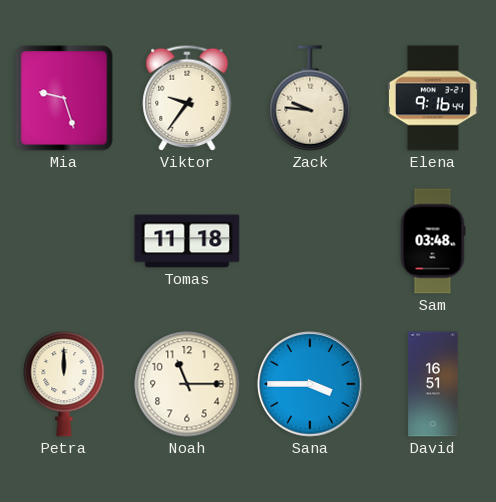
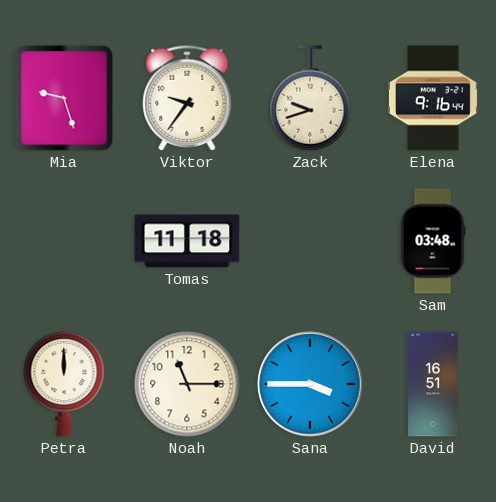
Zack: 9:46 -> 9:42
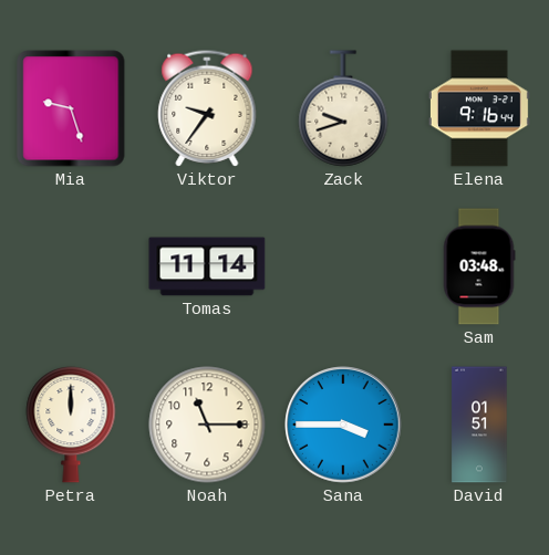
Tomas: 11:18 -> 11:14
David: 16:51 -> 01:51
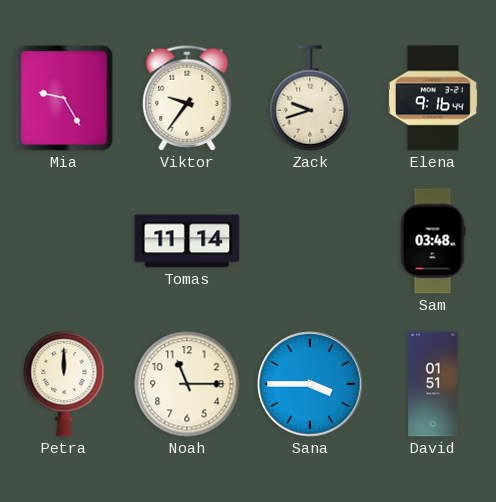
Mia: 9:27 -> 9:25
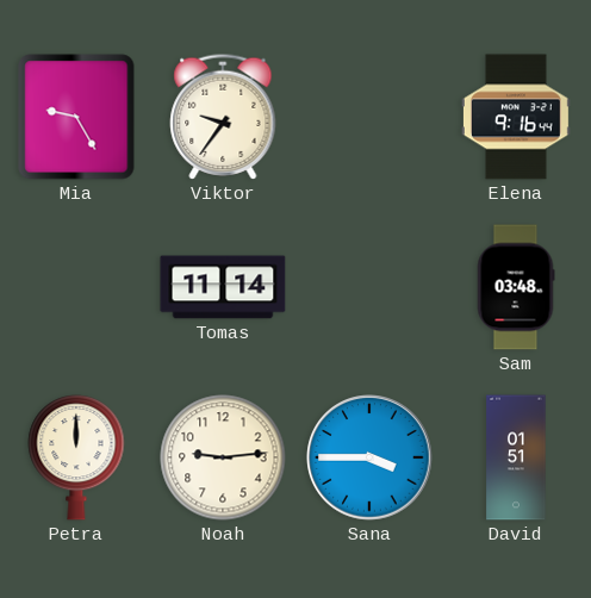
Zack: 9:42 -> none
Noah: 11:15 -> 9:14
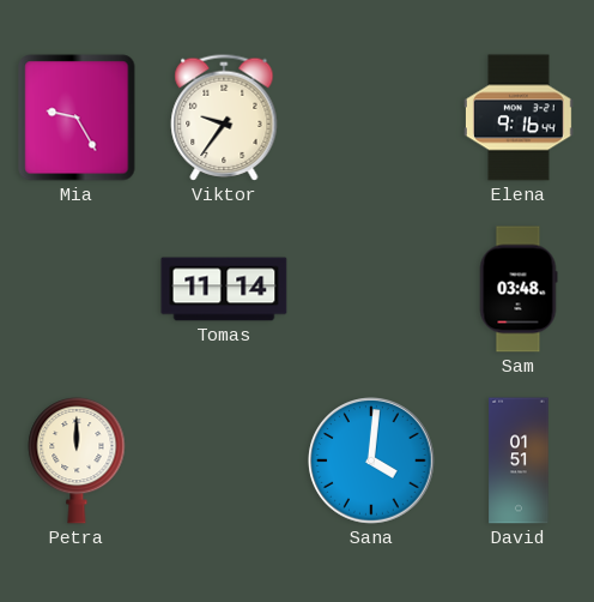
Noah: 9:14 -> none
Sana: 3:45 -> 4:01
